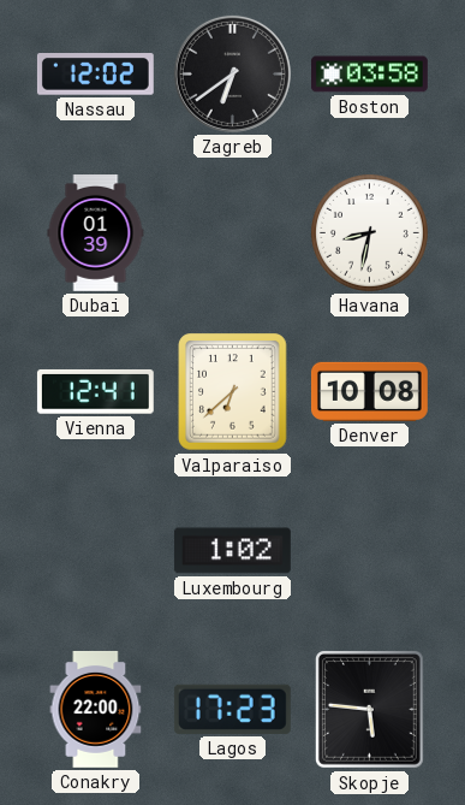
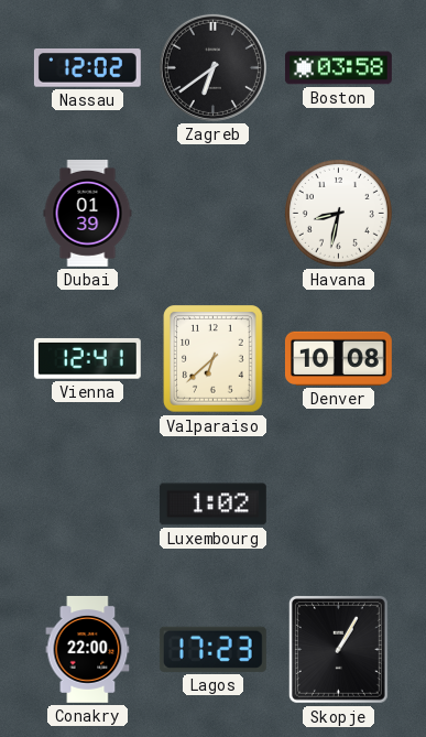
Skopje: 5:46 -> 1:05
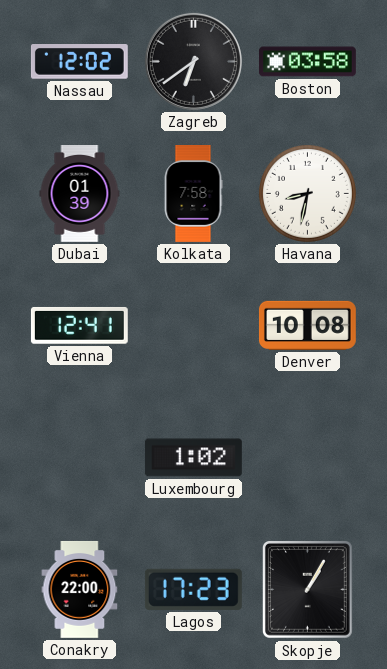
Kolkata: none -> 7:58
Valparaiso: 6:38 -> none
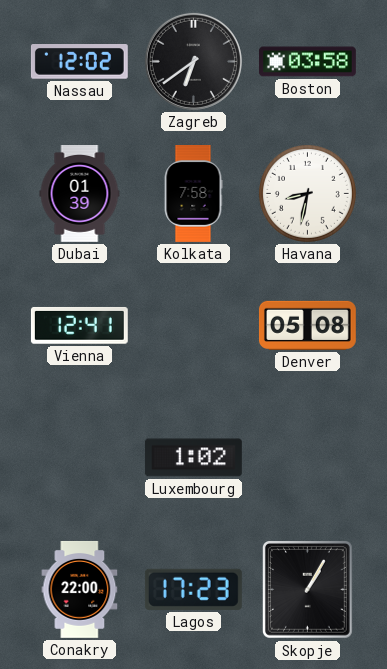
Denver: 10:08 -> 05:08
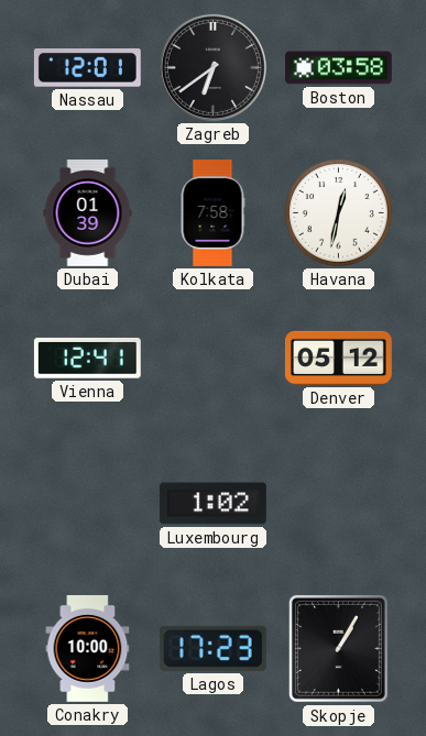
Nassau: 12:02 -> 12:01
Havana: 8:32 -> 12:32
Denver: 05:08 -> 05:12
Conakry: 22:00 -> 10:00
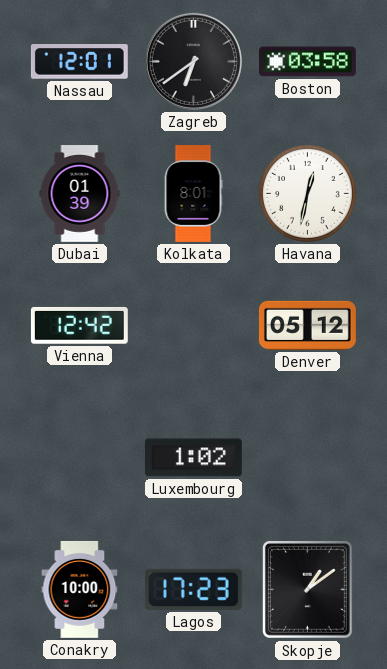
Kolkata: 7:58 -> 8:01
Vienna: 12:41 -> 12:42
Skopje: 1:05 -> 1:09
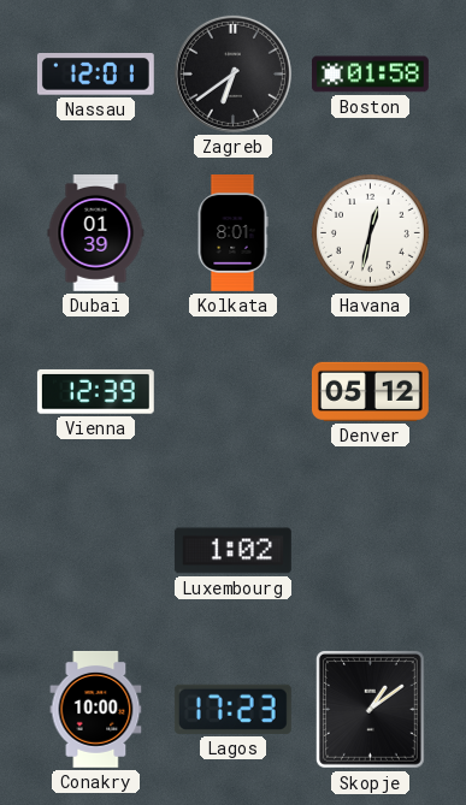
Boston: 03:58 -> 01:58
Vienna: 12:42 -> 12:39
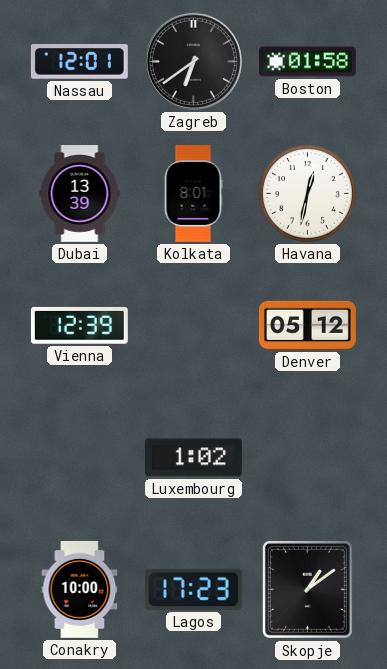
Dubai: 01:39 -> 13:39
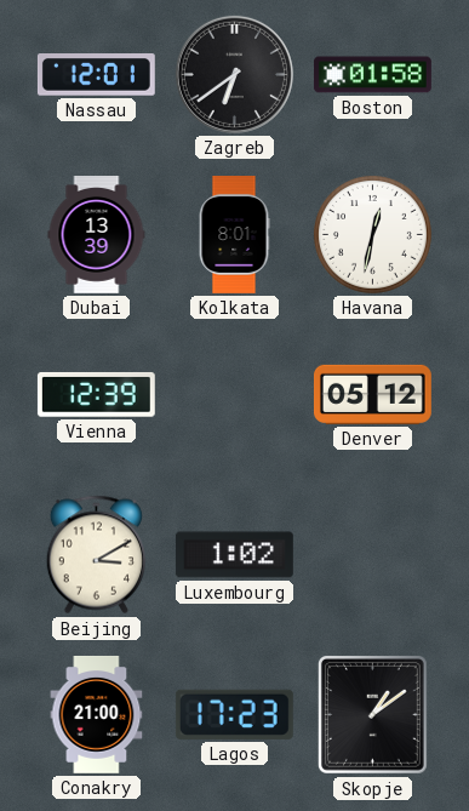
Beijing: none -> 3:10
Conakry: 10:00 -> 21:00
